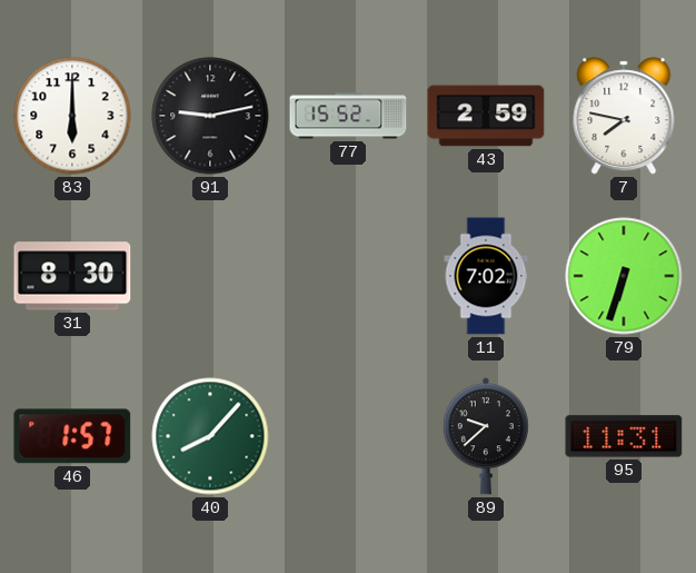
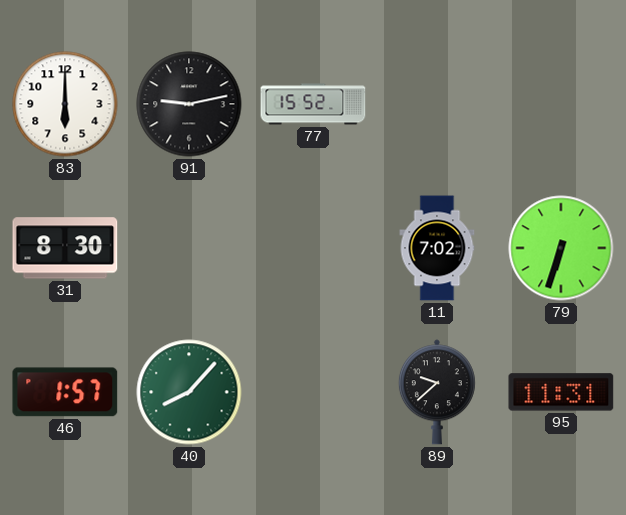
43: 2:59 -> none
7: 7:47 -> none
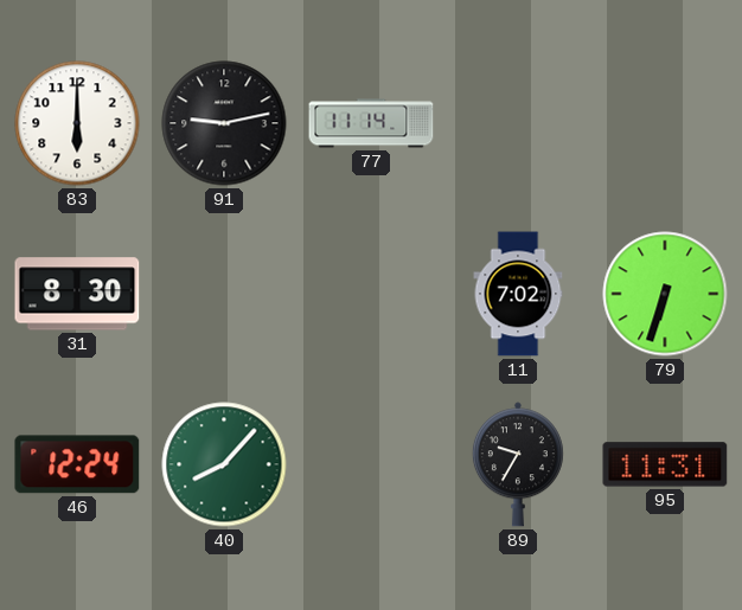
77: 15:52 -> 11:14
46: 1:57 -> 12:24
89: 9:38 -> 9:35
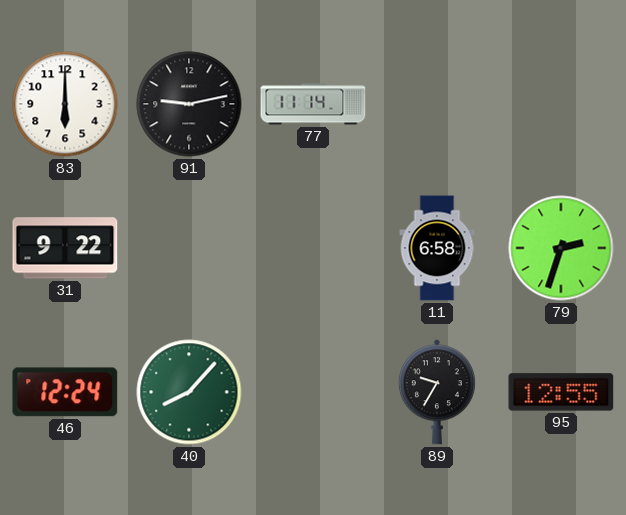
31: 8:30 -> 9:22
11: 7:02 -> 6:58
79: 6:33 -> 2:33
95: 11:31 -> 12:55
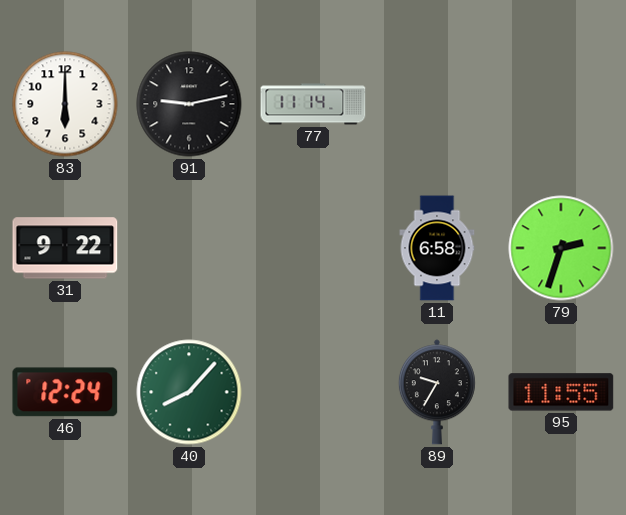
95: 12:55 -> 11:55
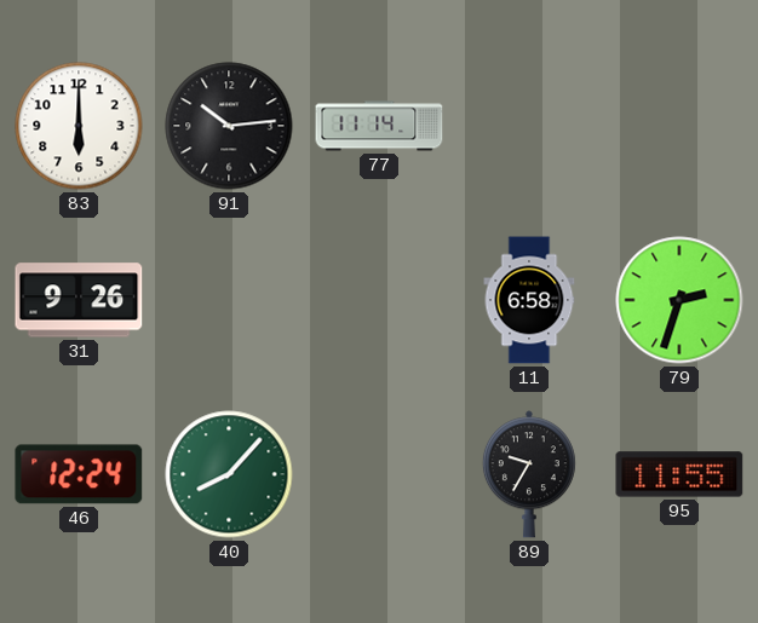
91: 9:13 -> 10:14
31: 9:22 -> 9:26
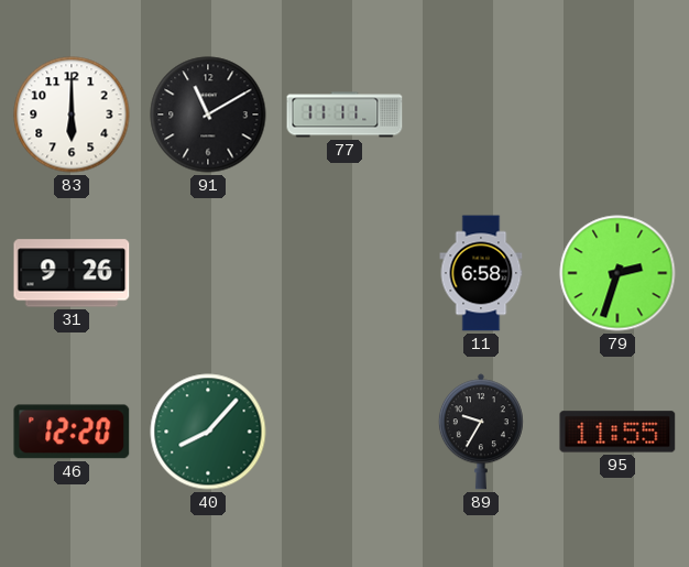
91: 10:14 -> 11:10
77: 11:14 -> 11:11
46: 12:24 -> 12:20
